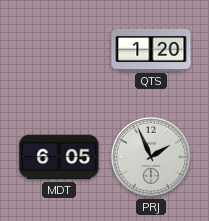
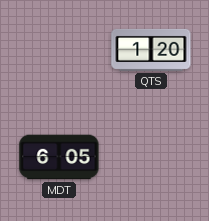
PRJ: 1:56 -> none
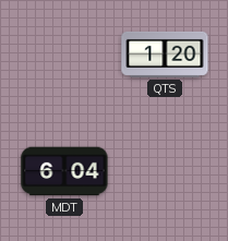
MDT: 6:05 -> 6:04
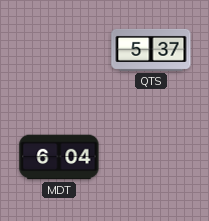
QTS: 1:20 -> 5:37
